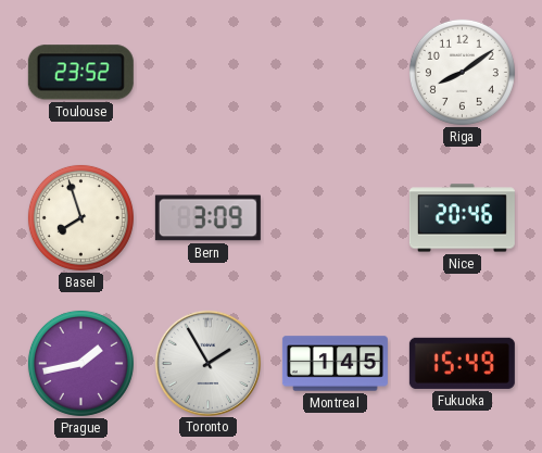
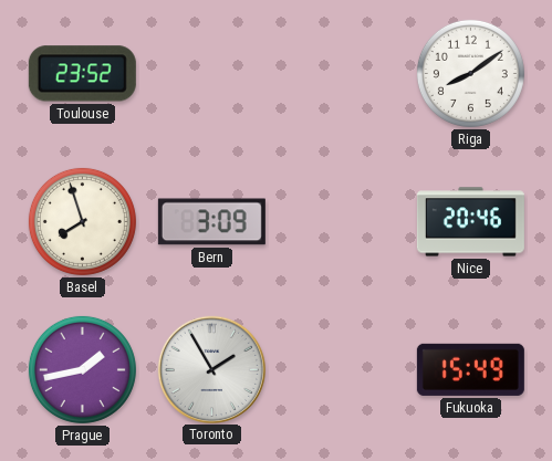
Montreal: 1:45 -> none
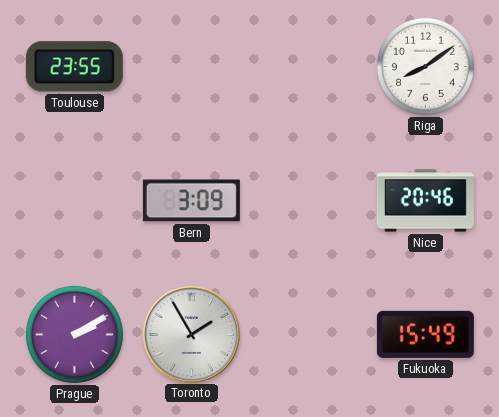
Toulouse: 23:52 -> 23:55
Basel: 7:57 -> none
Prague: 1:43 -> 2:10
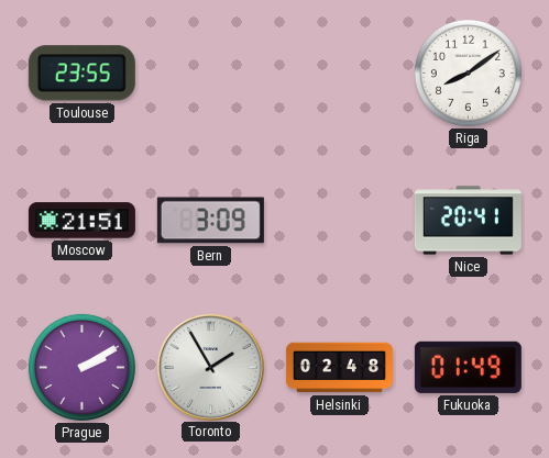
Moscow: none -> 21:51
Nice: 20:46 -> 20:41
Helsinki: none -> 02:48
Fukuoka: 15:49 -> 01:49
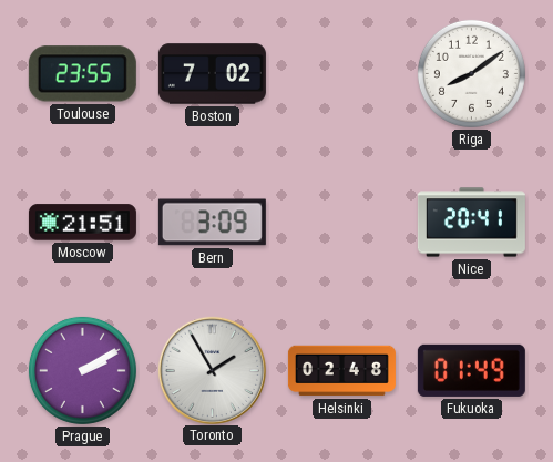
Boston: none -> 7:02
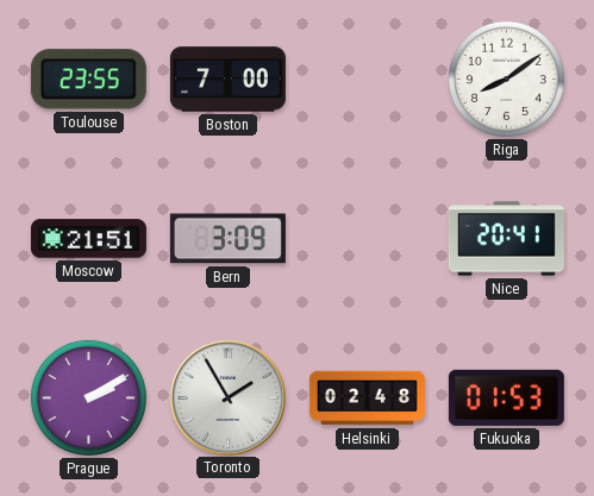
Boston: 7:02 -> 7:00
Fukuoka: 01:49 -> 01:53
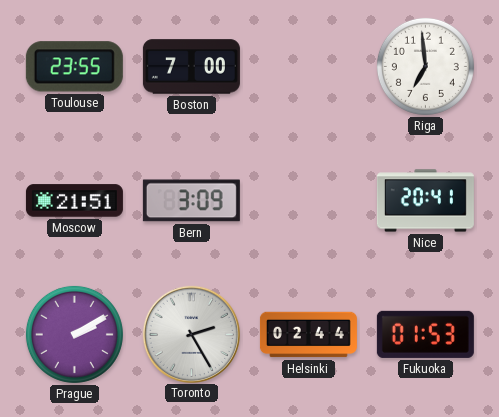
Riga: 8:09 -> 6:59
Toronto: 1:55 -> 2:25
Helsinki: 02:48 -> 02:44
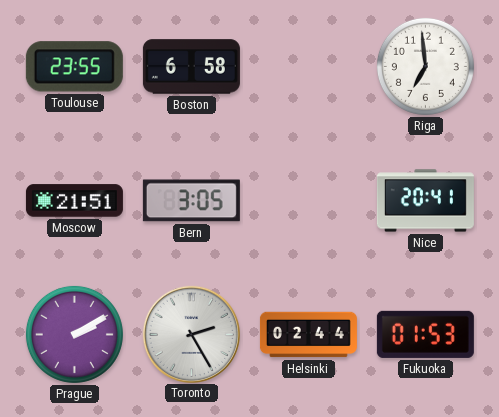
Boston: 7:00 -> 6:58
Bern: 3:09 -> 3:05
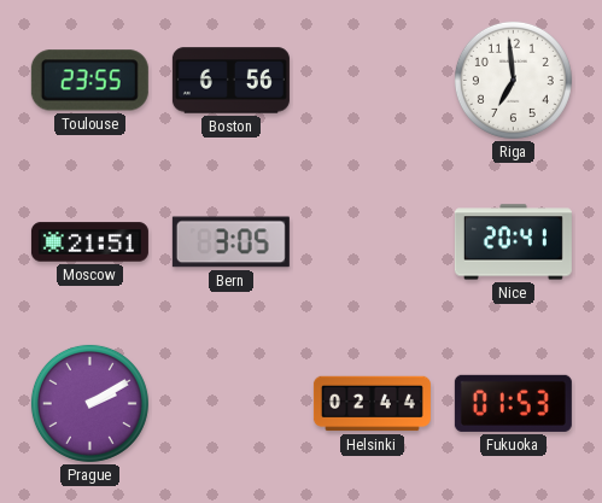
Boston: 6:58 -> 6:56
Toronto: 2:25 -> none
